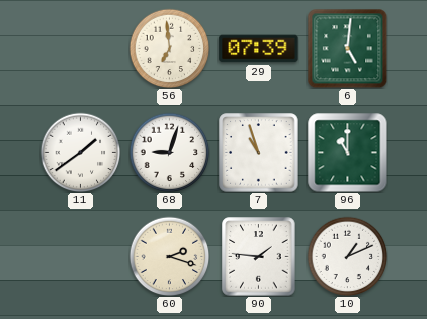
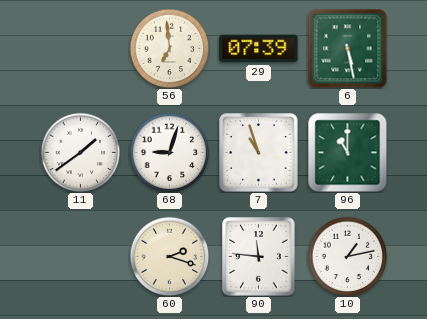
6: 5:01 -> 5:28
90: 1:46 -> 11:46
10: 1:11 -> 1:13
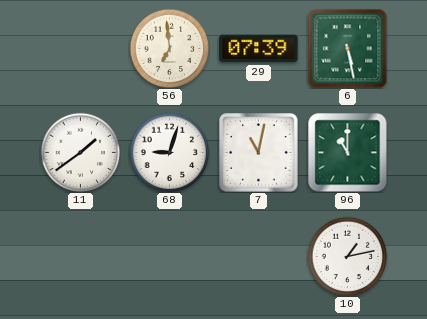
7: 10:57 -> 11:02
60: 2:18 -> none
90: 11:46 -> none
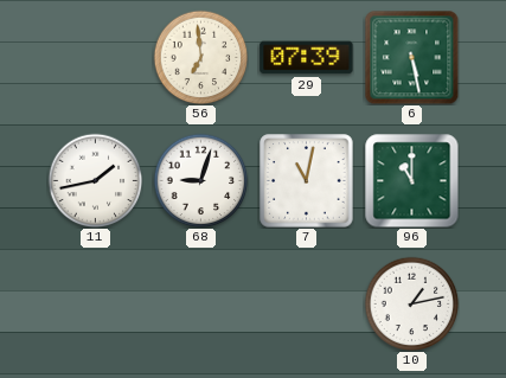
11: 1:39 -> 1:43
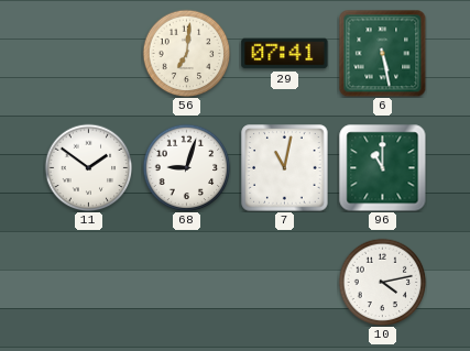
56: 6:59 -> 7:01
29: 07:39 -> 07:41
11: 1:43 -> 1:51
10: 1:13 -> 4:13
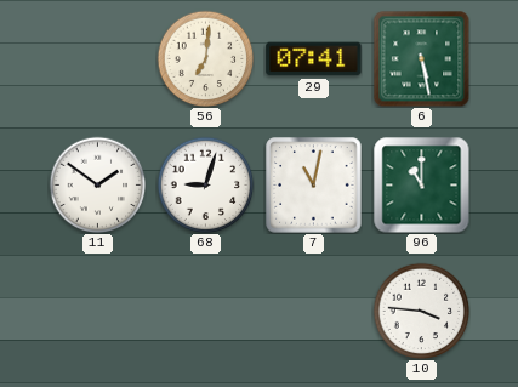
10: 4:13 -> 3:46
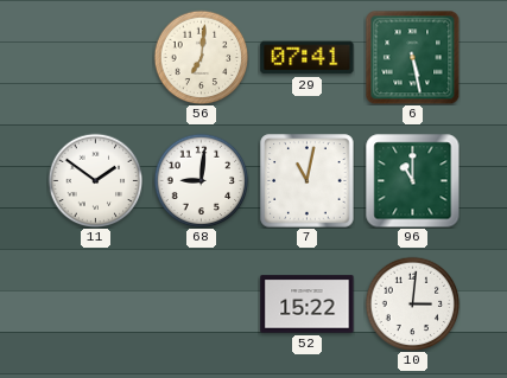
68: 9:03 -> 9:01
52: none -> 15:22
10: 3:46 -> 3:01
